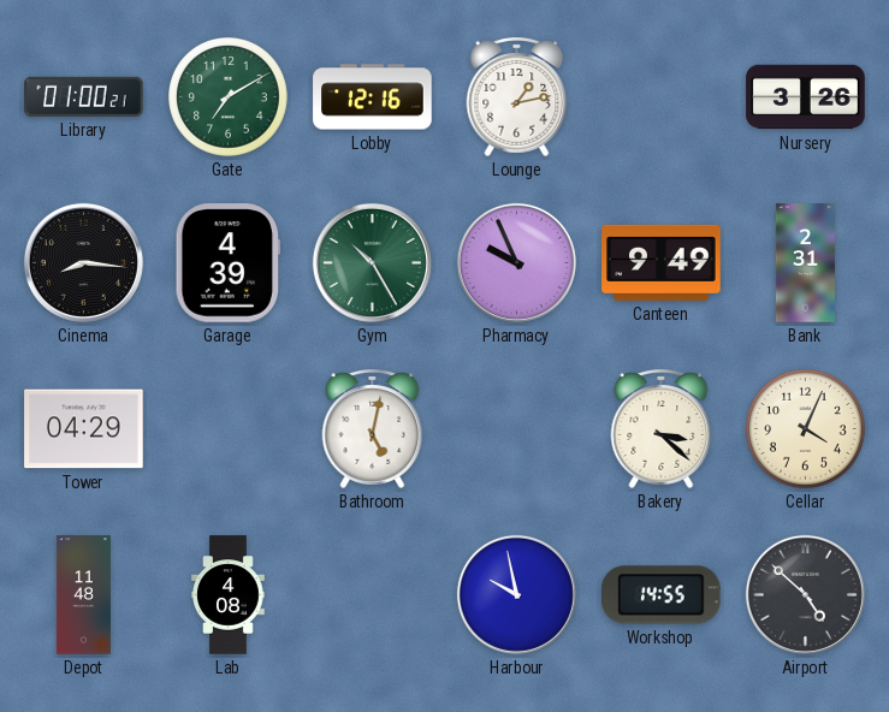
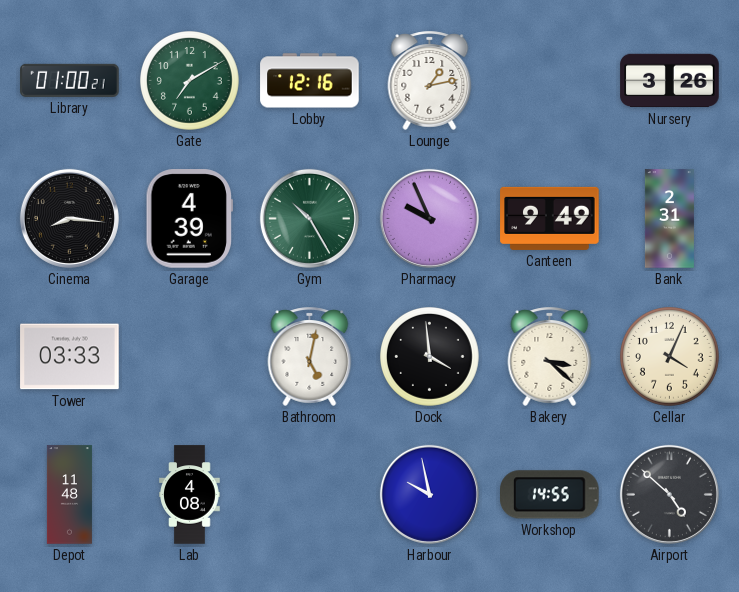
Tower: 04:29 -> 03:33
Dock: none -> 3:59
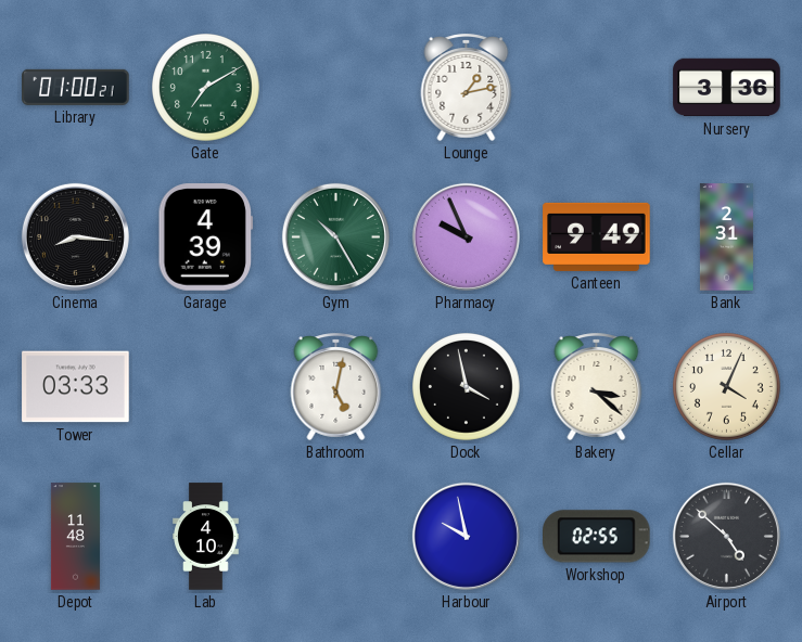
Lobby: 12:16 -> none
Nursery: 3:26 -> 3:36
Dock: 3:59 -> 3:58
Lab: 4:08 -> 4:10
Workshop: 14:55 -> 02:55
